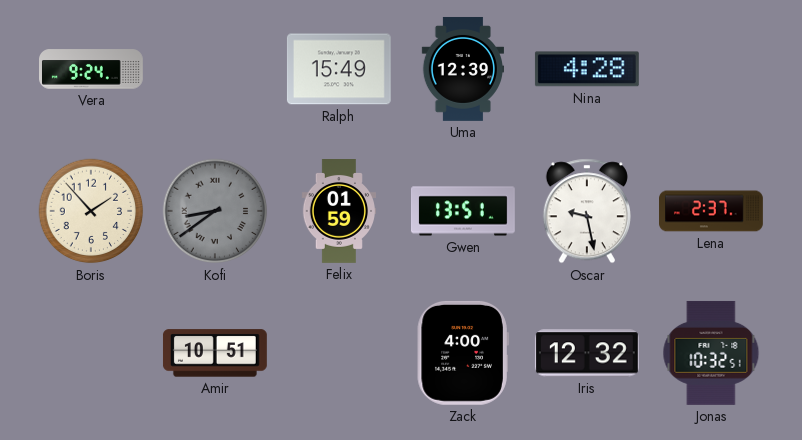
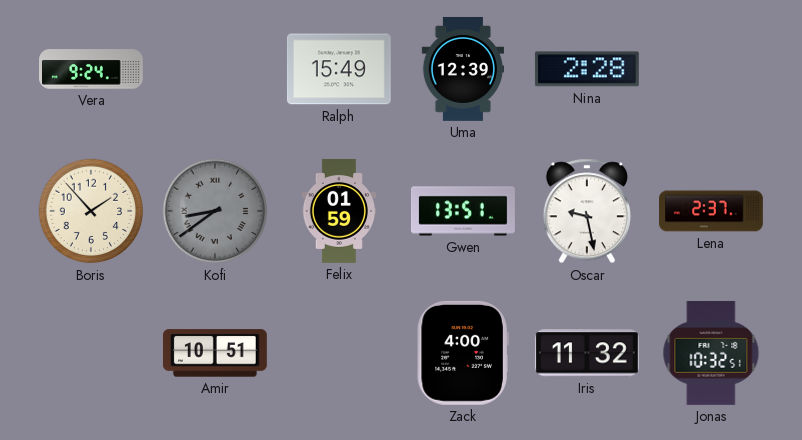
Nina: 4:28 -> 2:28
Iris: 12:32 -> 11:32
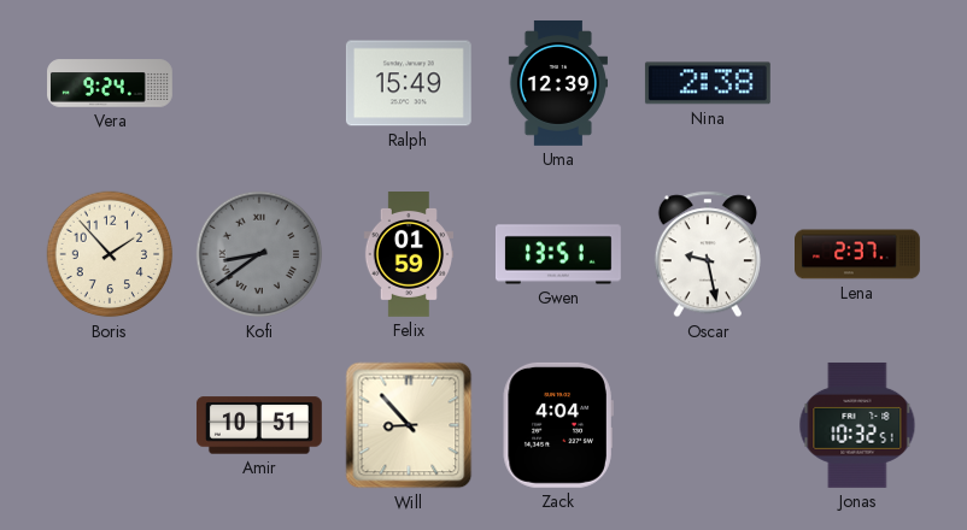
Nina: 2:28 -> 2:38
Will: none -> 8:53
Zack: 4:00 -> 4:04
Iris: 11:32 -> none
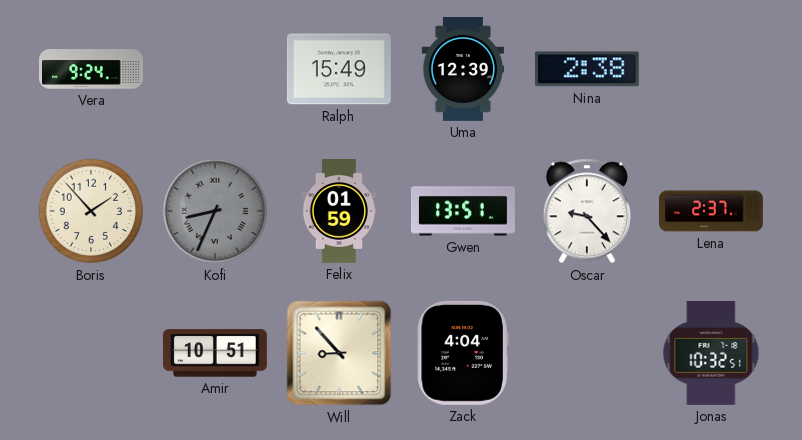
Kofi: 8:39 -> 8:34
Oscar: 9:28 -> 9:23
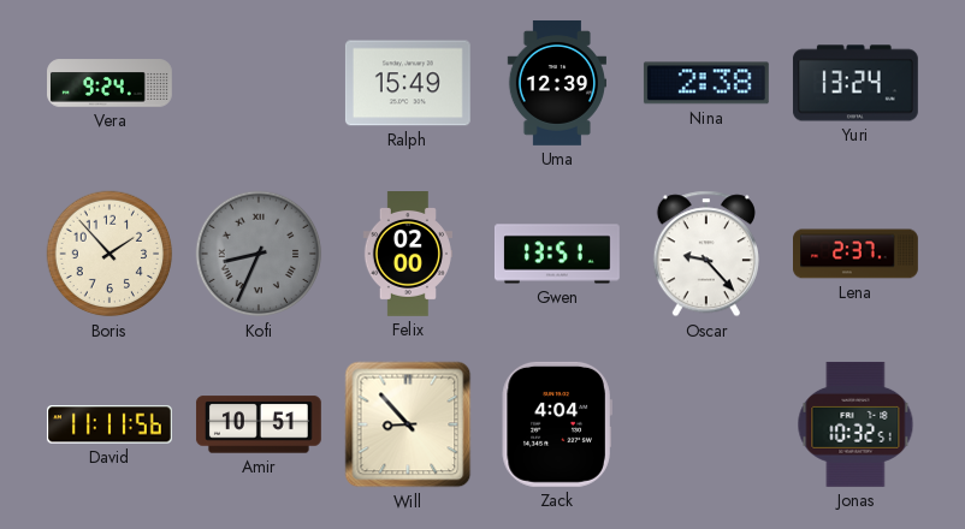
Yuri: none -> 13:24
Felix: 01:59 -> 02:00
David: none -> 11:11
